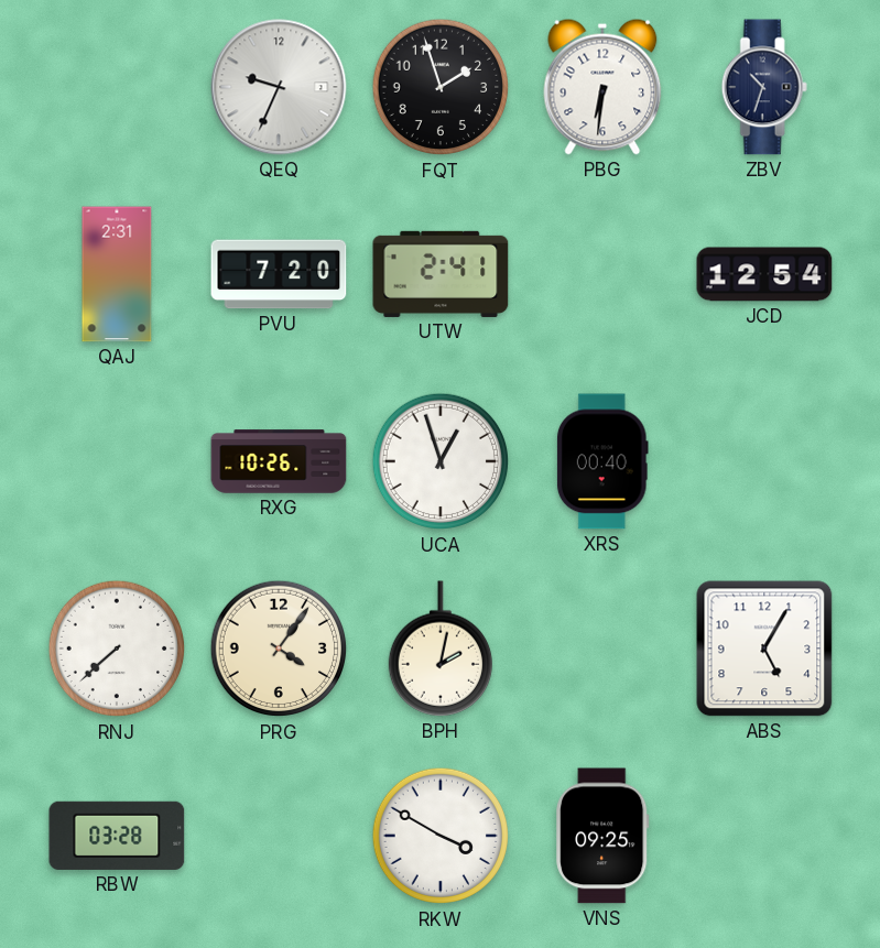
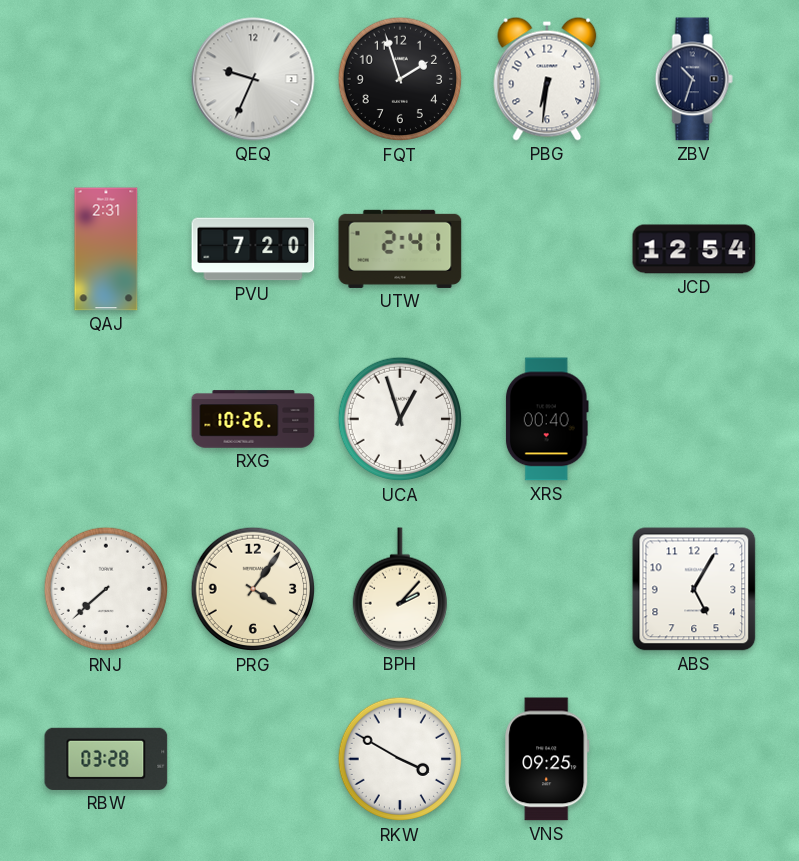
BPH: 2:02 -> 2:07
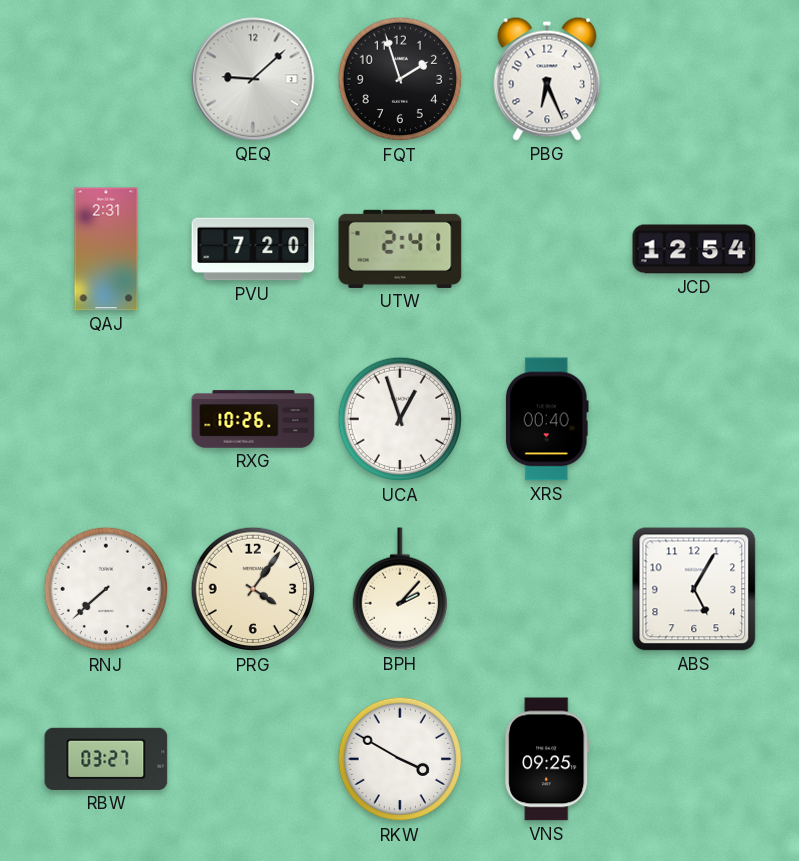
QEQ: 9:34 -> 9:08
PBG: 6:31 -> 6:26
ZBV: 10:33 -> none
RBW: 03:28 -> 03:27
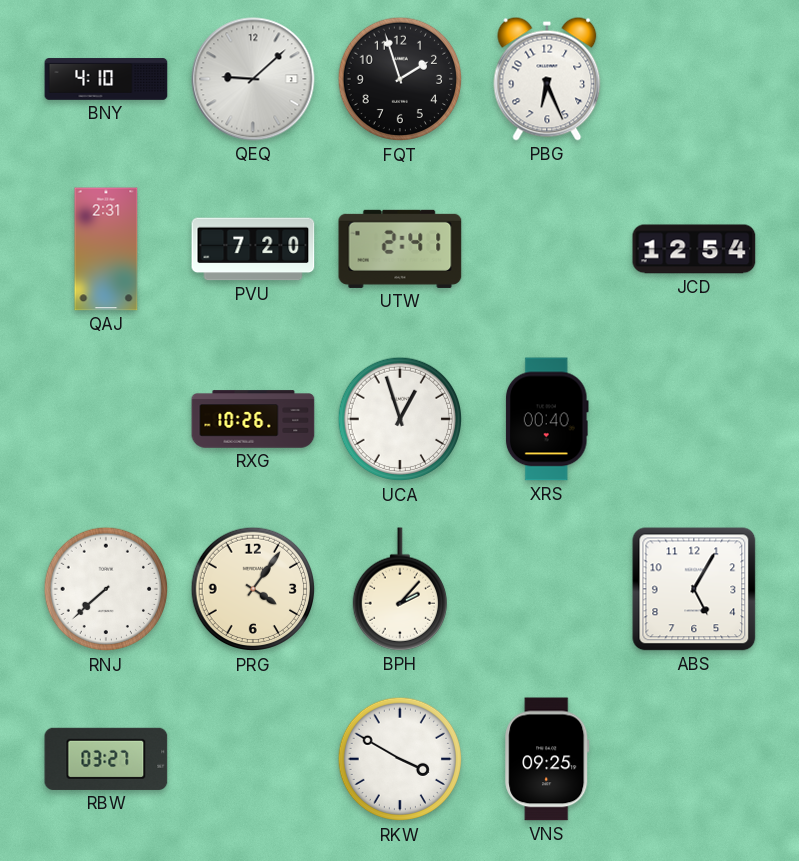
BNY: none -> 4:10
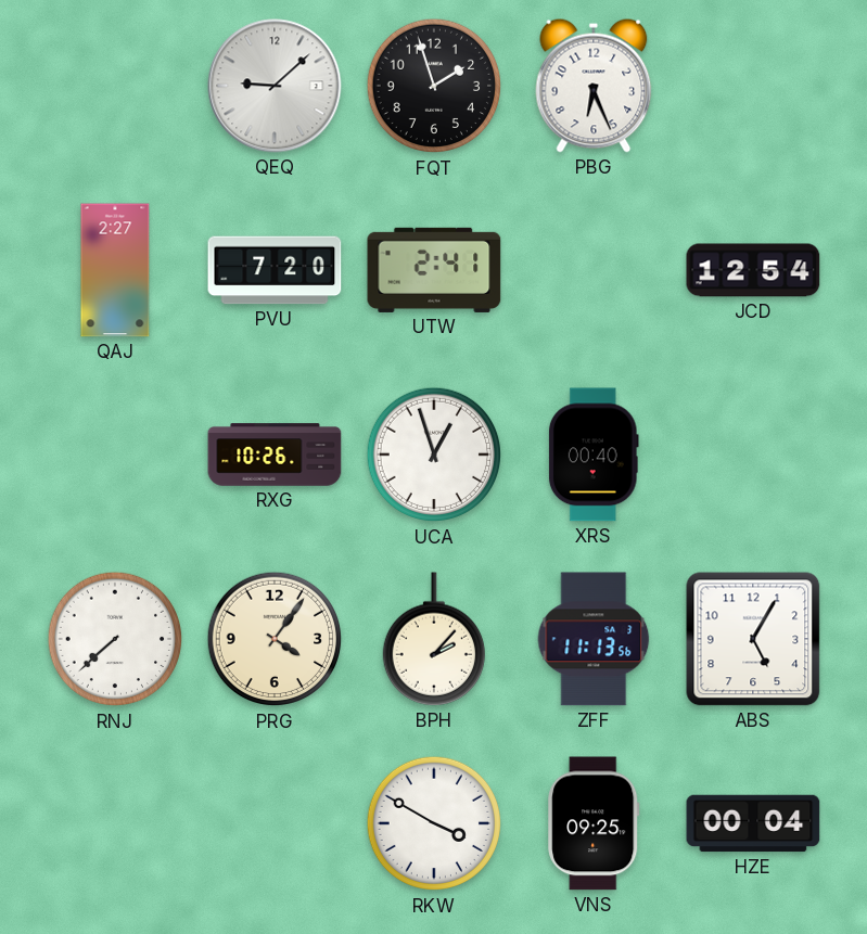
BNY: 4:10 -> none
QAJ: 2:31 -> 2:27
ZFF: none -> 11:13
RBW: 03:27 -> none
HZE: none -> 00:04
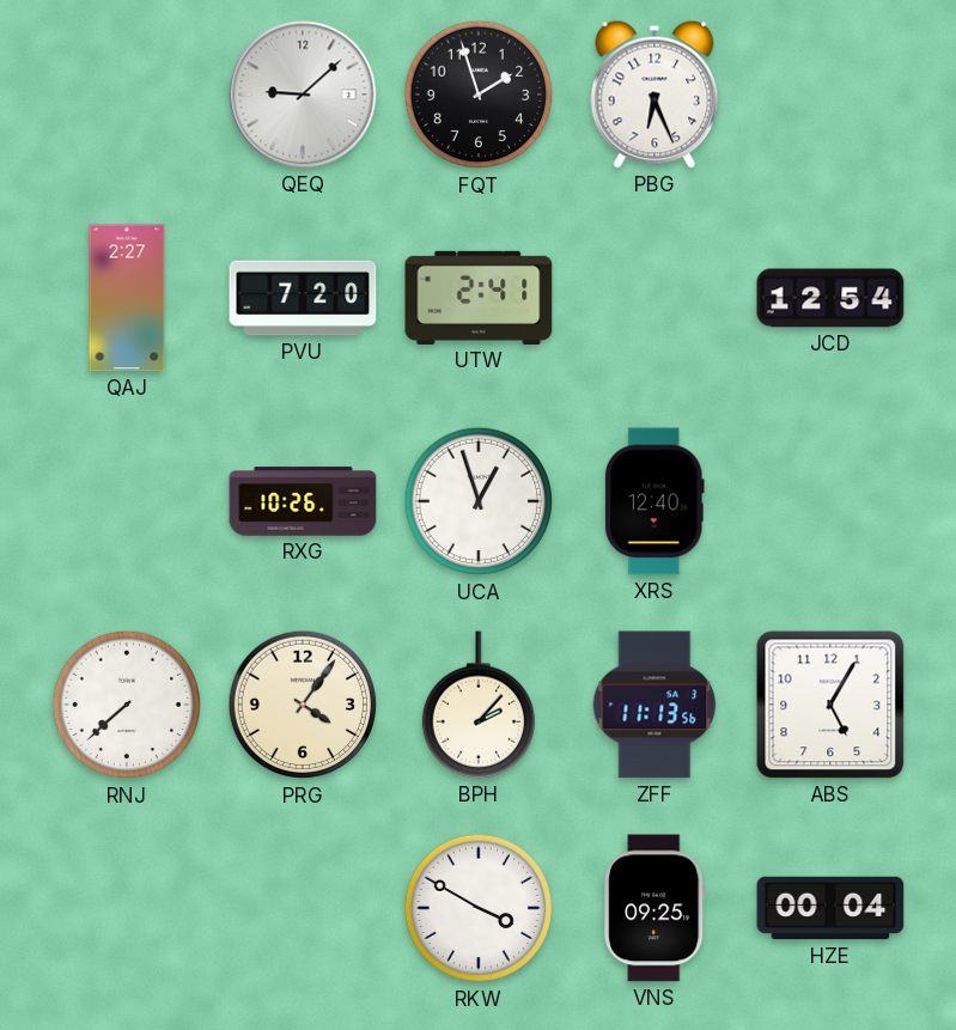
XRS: 00:40 -> 12:40
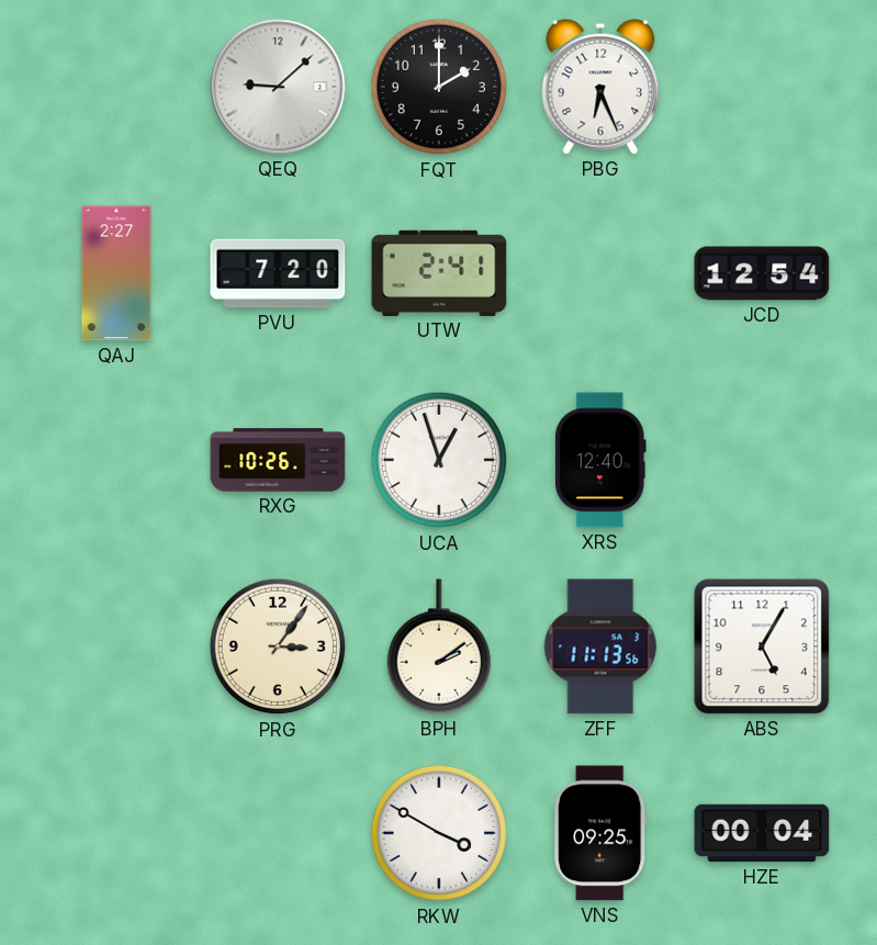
FQT: 1:57 -> 2:00
RNJ: 7:38 -> none
PRG: 4:06 -> 3:06
BPH: 2:07 -> 2:09
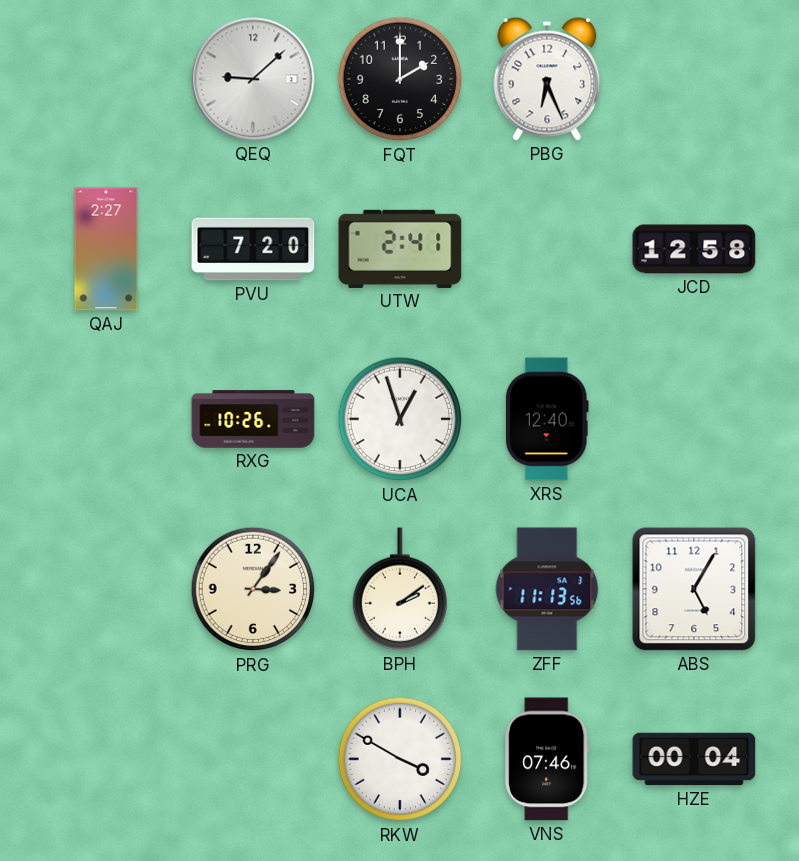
JCD: 12:54 -> 12:58
VNS: 09:25 -> 07:46
